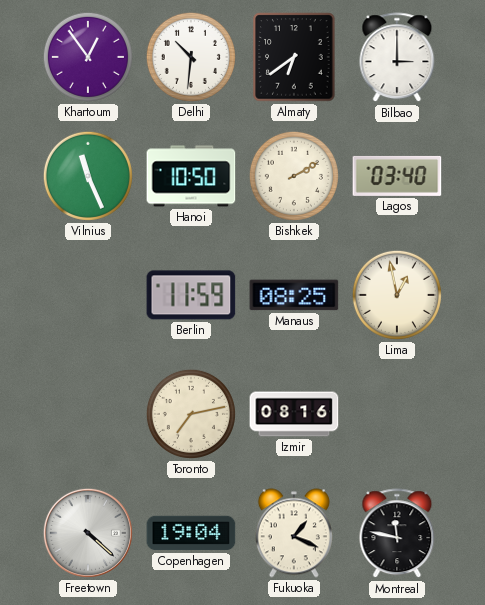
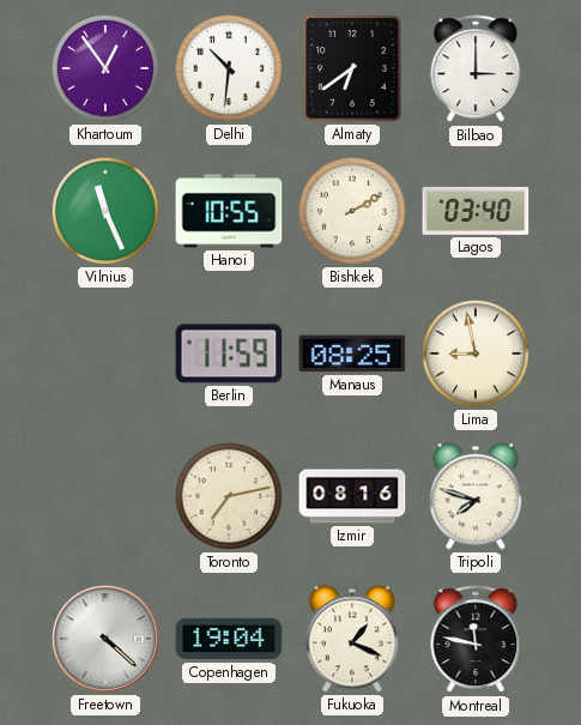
Hanoi: 10:50 -> 10:55
Lima: 12:58 -> 8:58
Tripoli: none -> 7:48
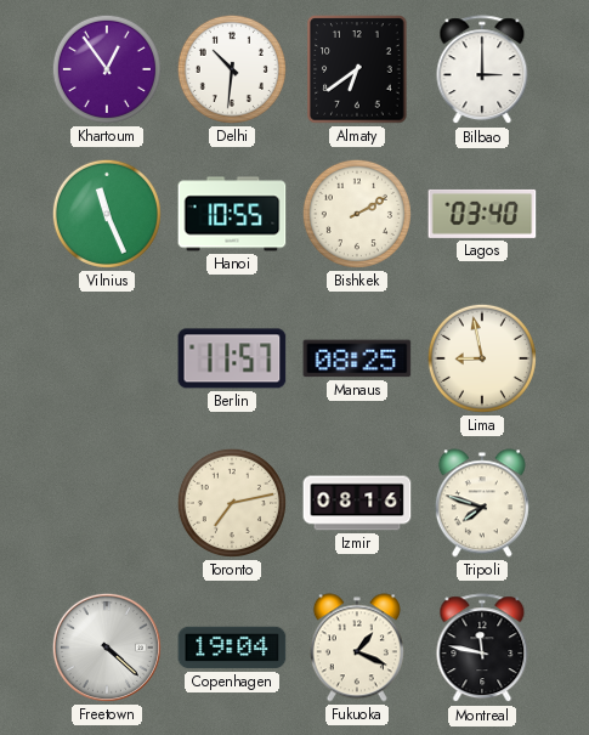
Berlin: 11:59 -> 11:57
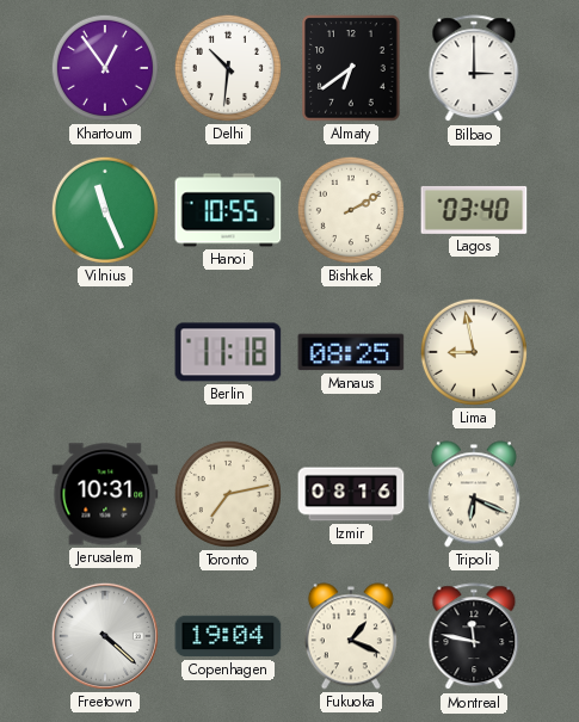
Berlin: 11:57 -> 11:18
Jerusalem: none -> 10:31
Tripoli: 7:48 -> 6:19
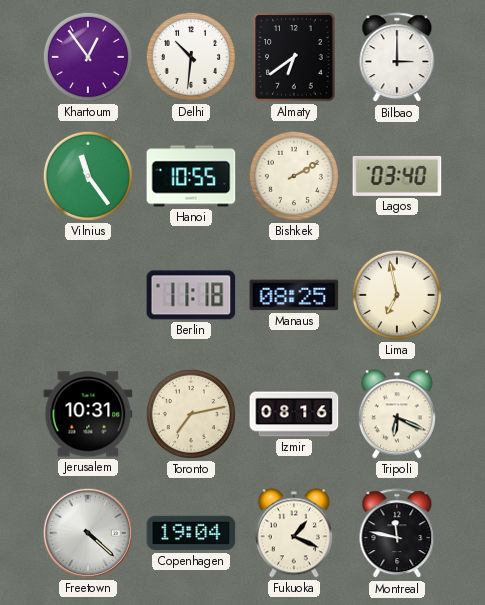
Vilnius: 11:26 -> 11:24
Lima: 8:58 -> 6:58
